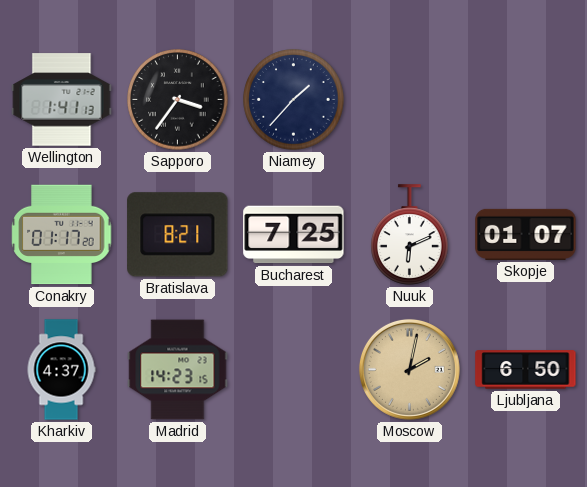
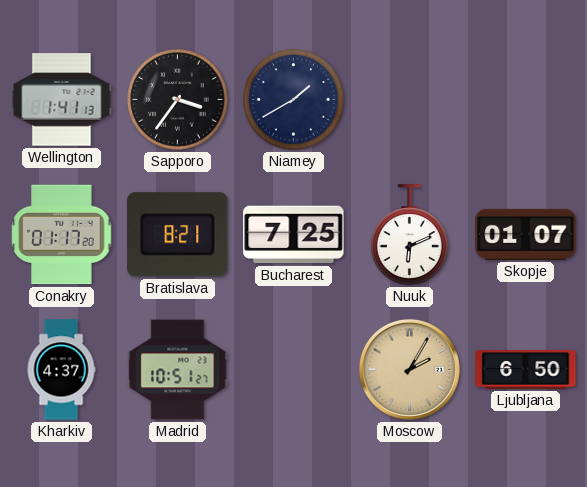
Niamey: 1:37 -> 1:40
Madrid: 14:23 -> 10:51
Moscow: 2:02 -> 2:05
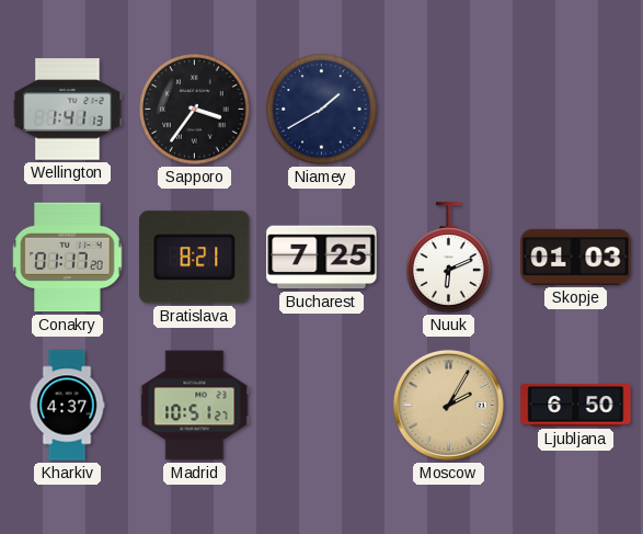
Skopje: 01:07 -> 01:03
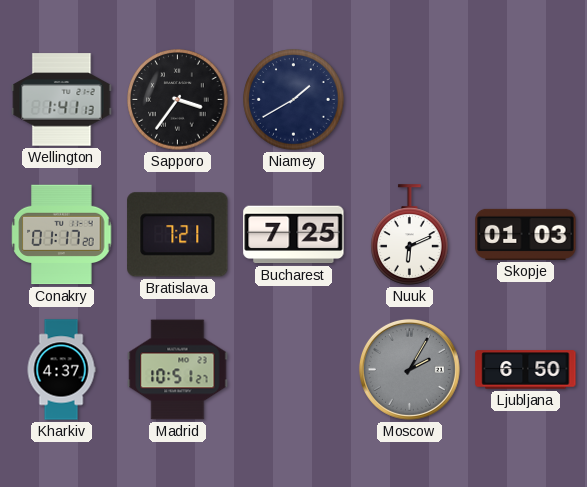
Bratislava: 8:21 -> 7:21
Moscow dial: champagne -> grey
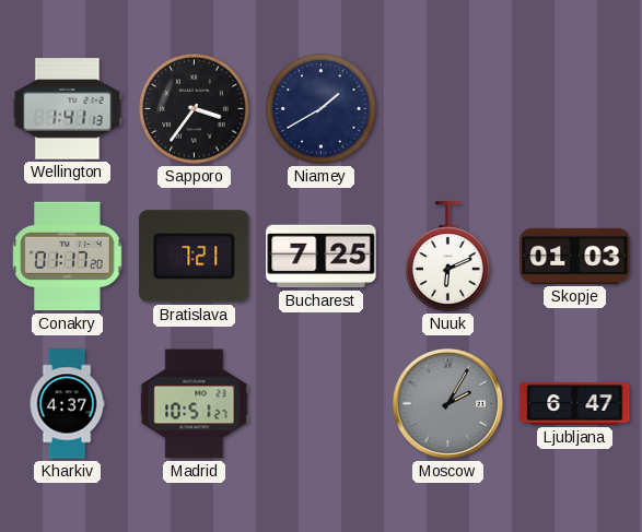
Ljubljana: 6:50 -> 6:47
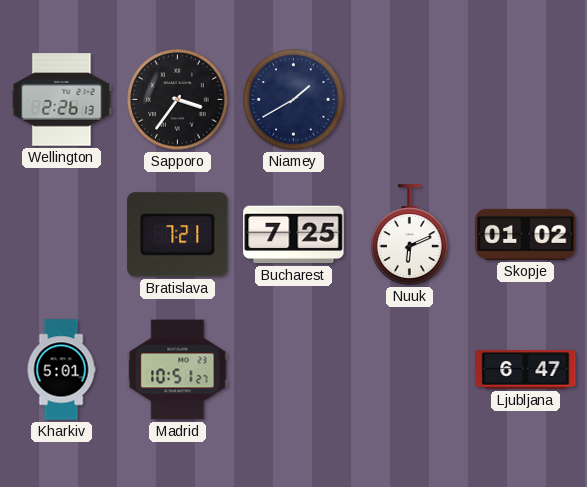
Wellington: 1:41 -> 2:26
Conakry: 01:17 -> none
Skopje: 01:03 -> 01:02
Kharkiv: 4:37 -> 5:01
Moscow: 2:05 -> none
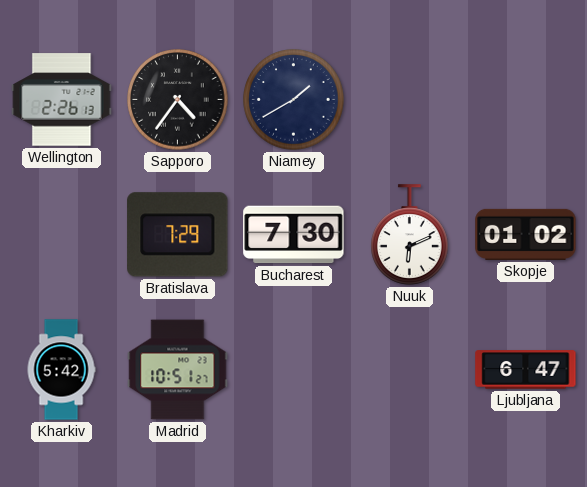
Sapporo: 3:36 -> 4:36
Bratislava: 7:21 -> 7:29
Bucharest: 7:25 -> 7:30
Kharkiv: 5:01 -> 5:42
